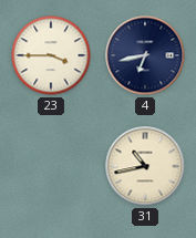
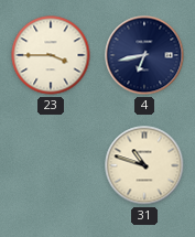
31: 10:43 -> 10:48
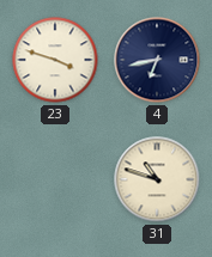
23: 3:45 -> 3:48
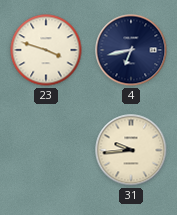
31: 10:48 -> 9:44
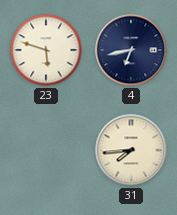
23: 3:48 -> 5:48
31: 9:44 -> 7:44
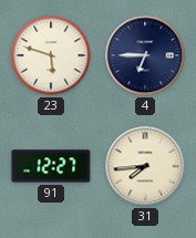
4: 6:43 -> 6:45
91: none -> 12:27
